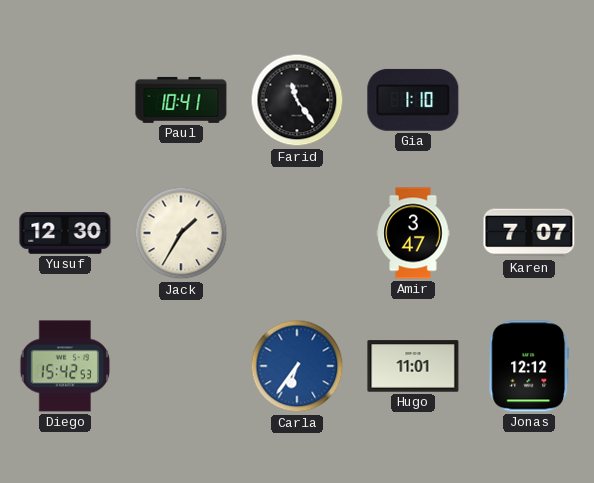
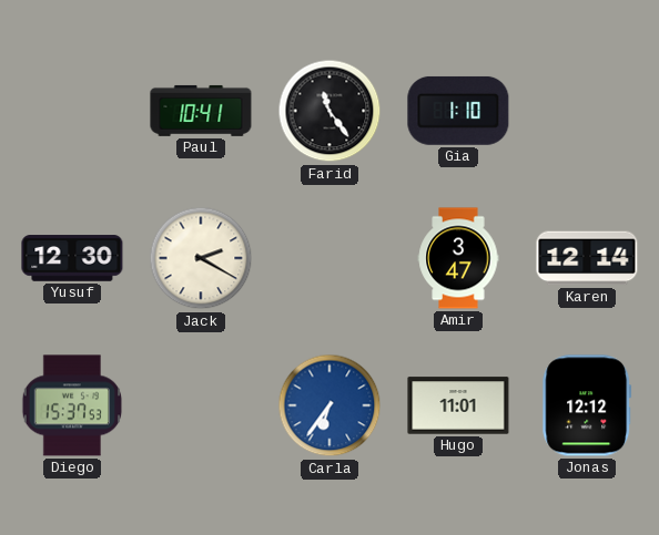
Jack: 1:35 -> 2:20
Karen: 7:07 -> 12:14
Diego: 15:42 -> 15:37
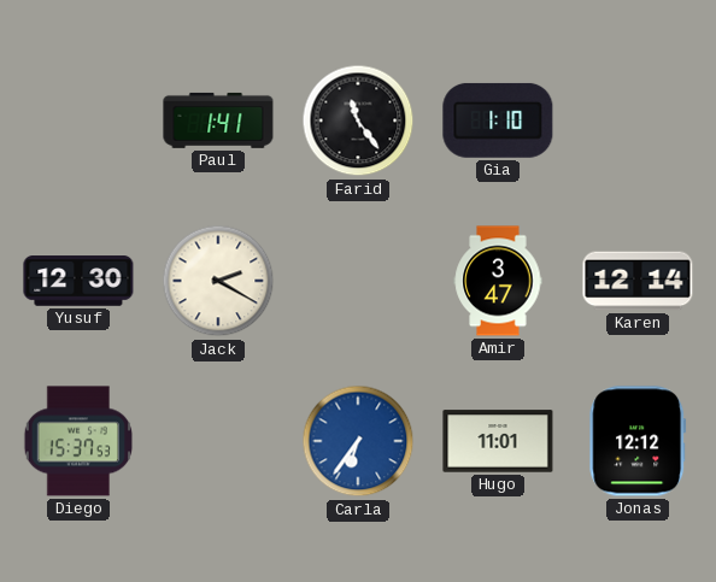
Paul: 10:41 -> 1:41
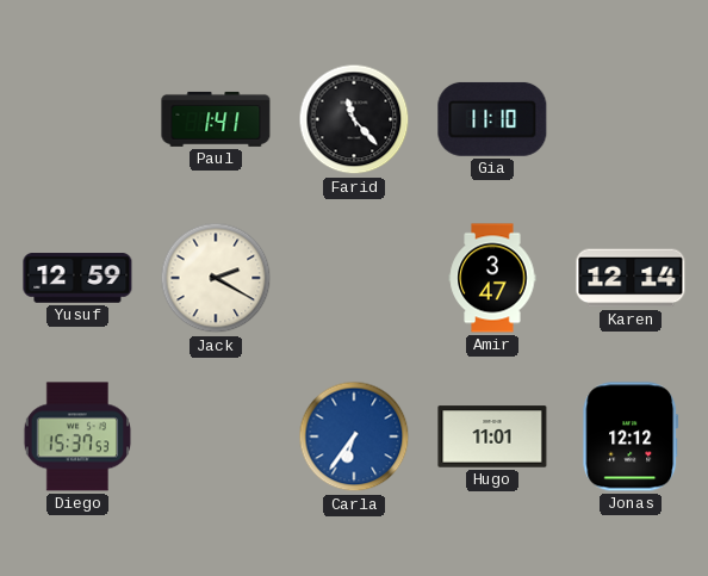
Farid: 11:24 -> 11:23
Gia: 1:10 -> 11:10
Yusuf: 12:30 -> 12:59
